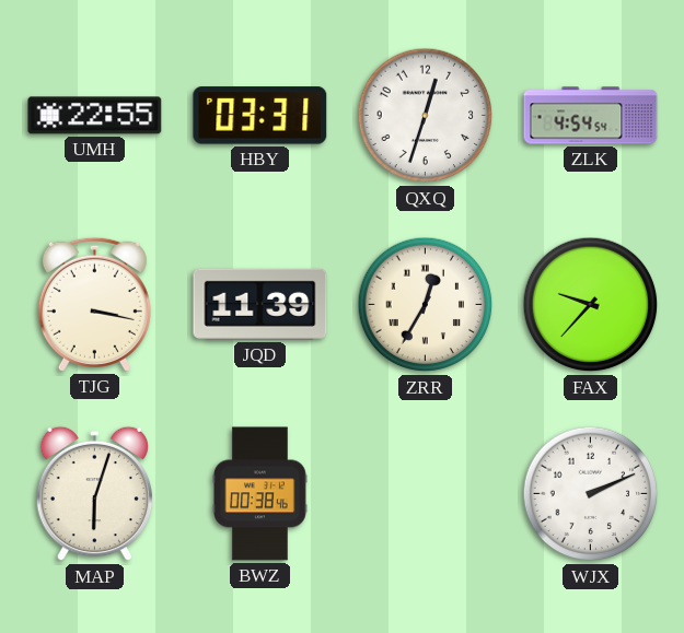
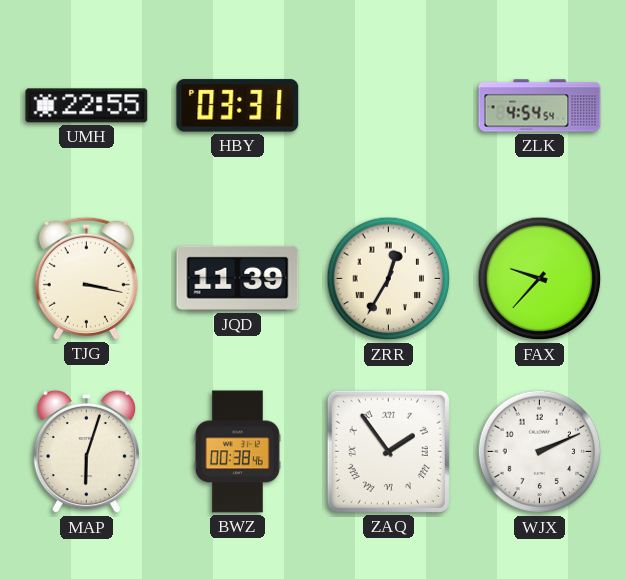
QXQ: 12:33 -> none
ZAQ: none -> 1:54
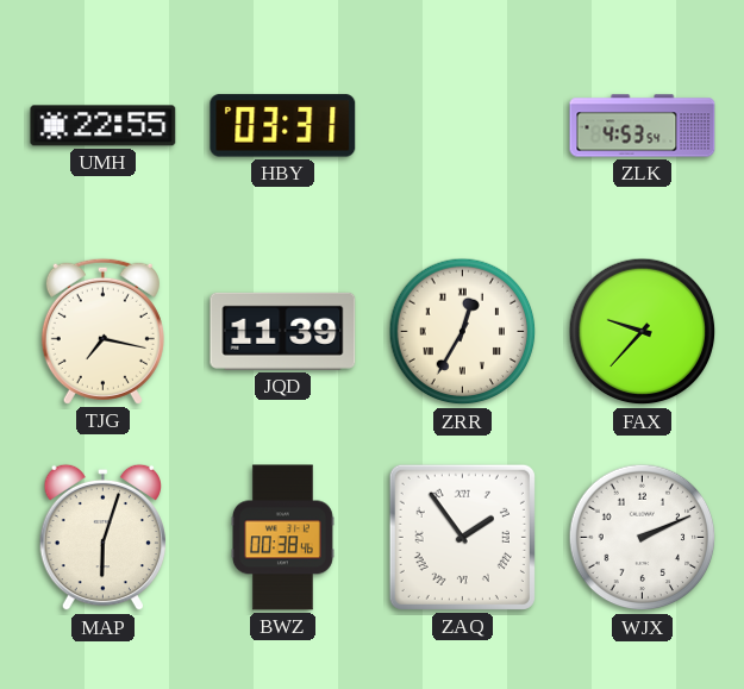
ZLK: 4:54 -> 4:53
TJG: 3:17 -> 7:17
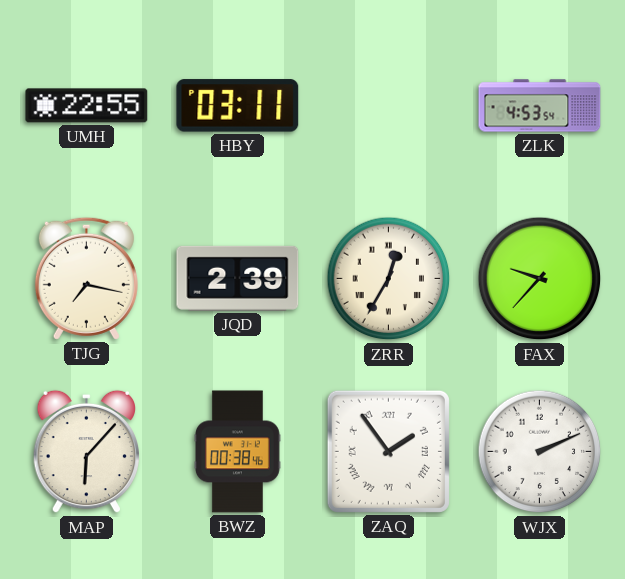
HBY: 03:31 -> 03:11
JQD: 11:39 -> 2:39
MAP: 6:03 -> 6:07
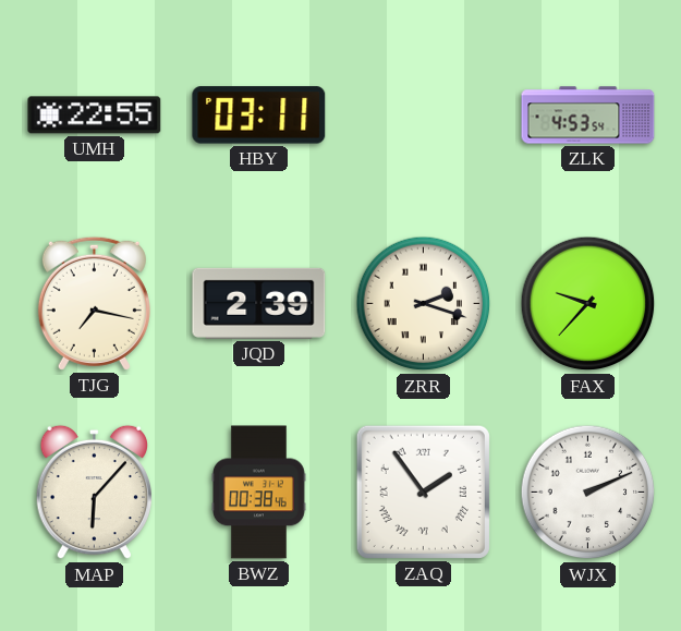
ZRR: 12:35 -> 2:18
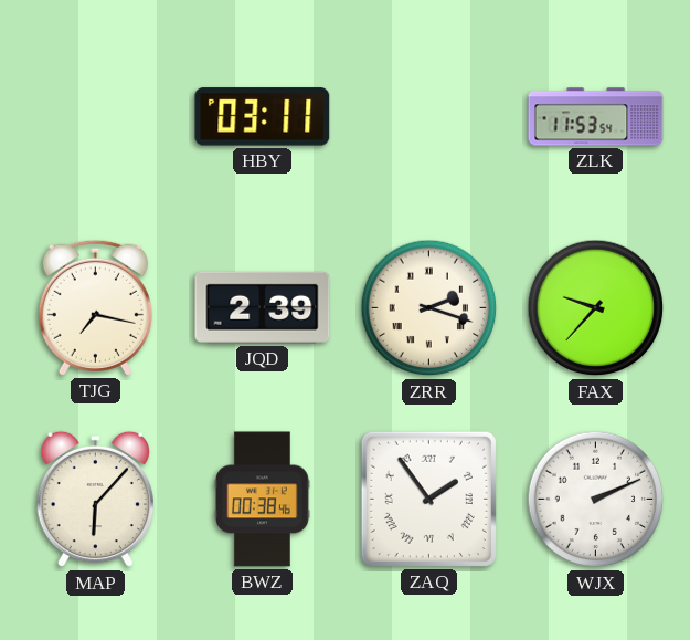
UMH: 22:55 -> none
ZLK: 4:53 -> 11:53
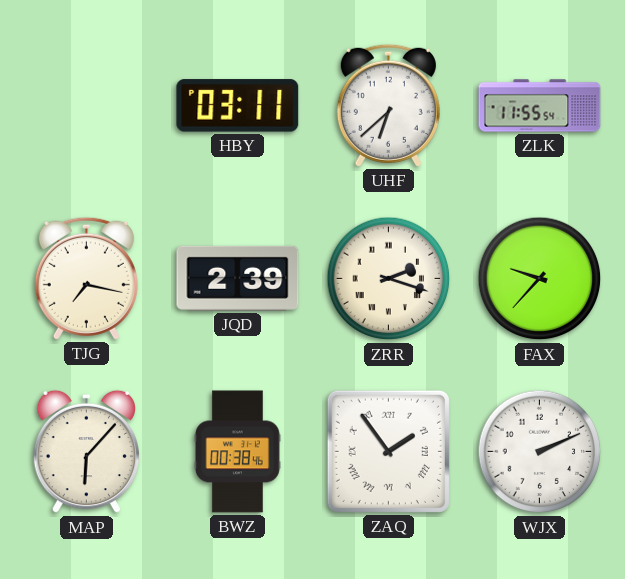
UHF: none -> 6:38
ZLK: 11:53 -> 11:55
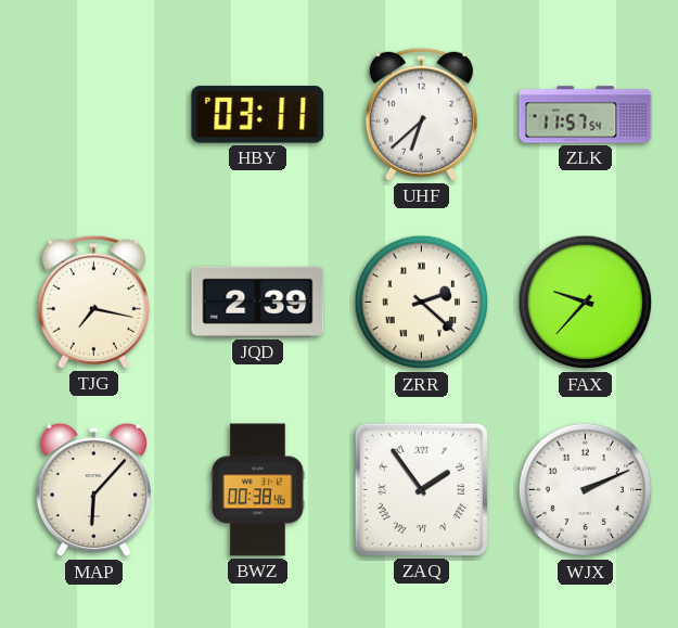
ZLK: 11:55 -> 11:57
ZRR: 2:18 -> 2:22
